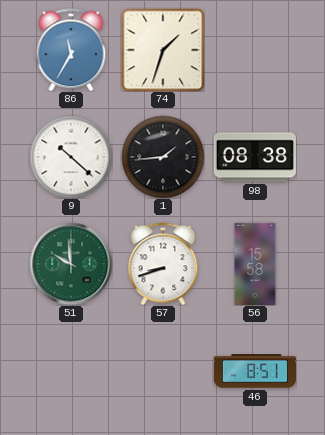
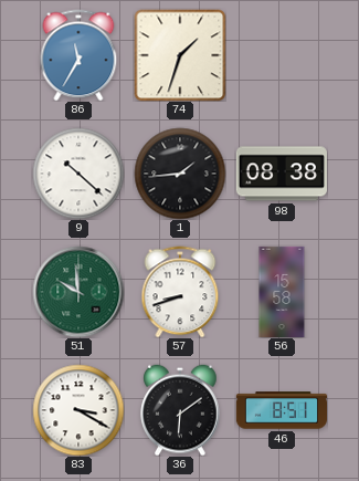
83: none -> 3:20
36: none -> 6:09
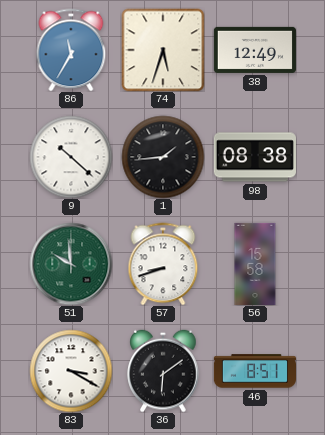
74: 1:33 -> 5:33
38: none -> 12:49
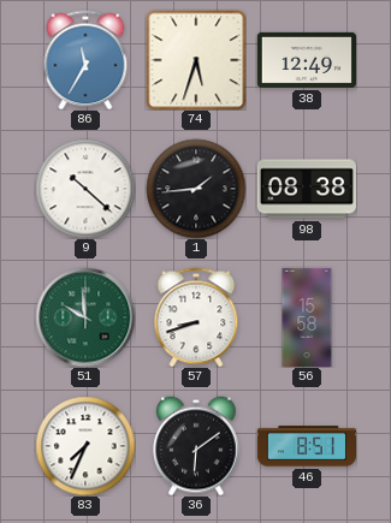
83: 3:20 -> 7:34
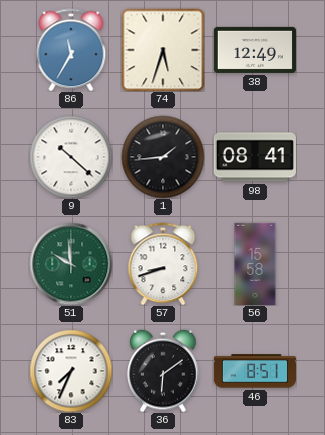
98: 08:38 -> 08:41
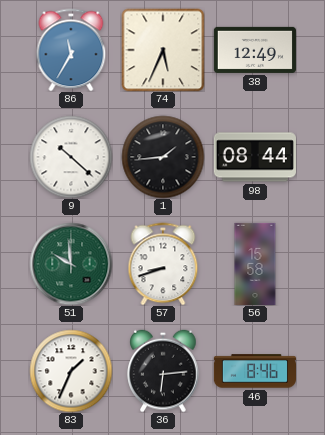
74: 5:33 -> 5:34
98: 08:41 -> 08:44
83: 7:34 -> 1:34
36: 6:09 -> 6:14
46: 8:51 -> 8:46
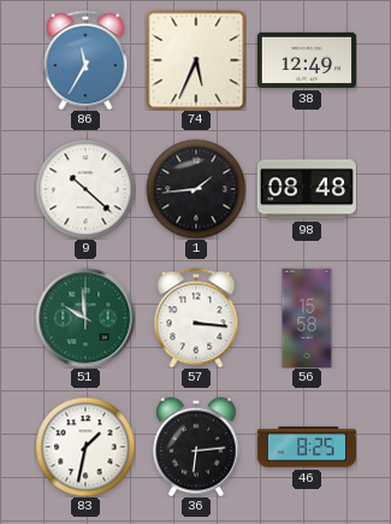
98: 08:44 -> 08:48
57: 8:42 -> 3:16
83: 1:34 -> 1:32
46: 8:46 -> 8:25
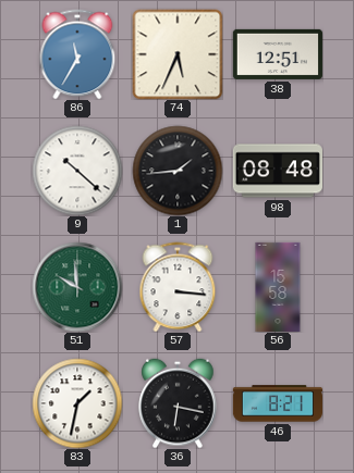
38: 12:49 -> 12:51
36: 6:14 -> 6:17
46: 8:25 -> 8:21
